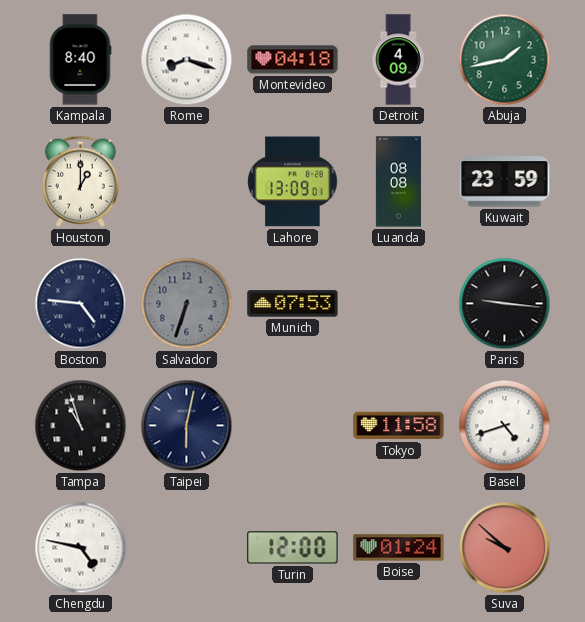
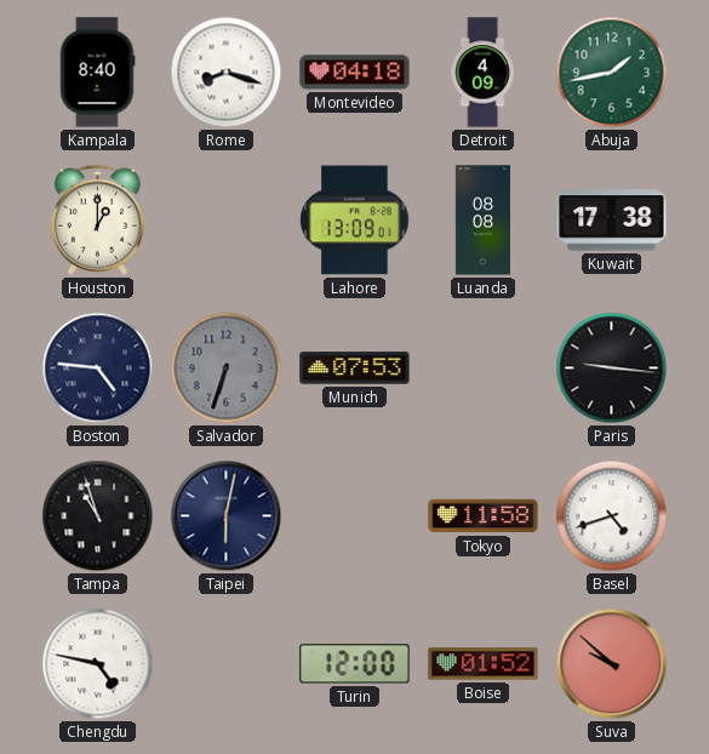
Kuwait: 23:59 -> 17:38
Boise: 01:24 -> 01:52
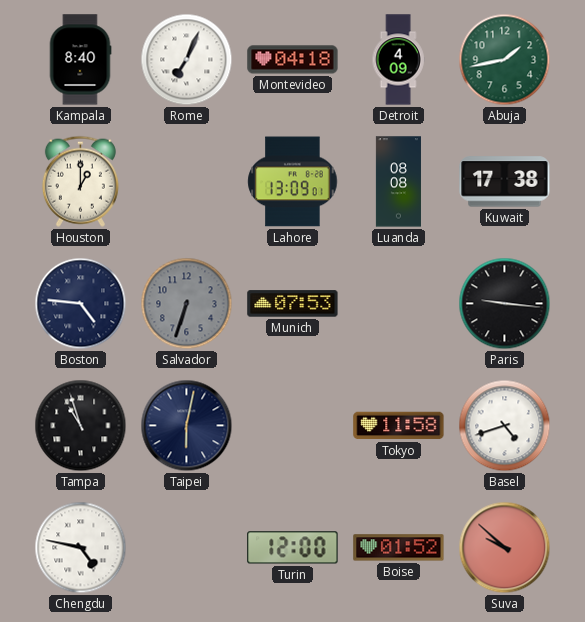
Rome: 8:18 -> 7:04
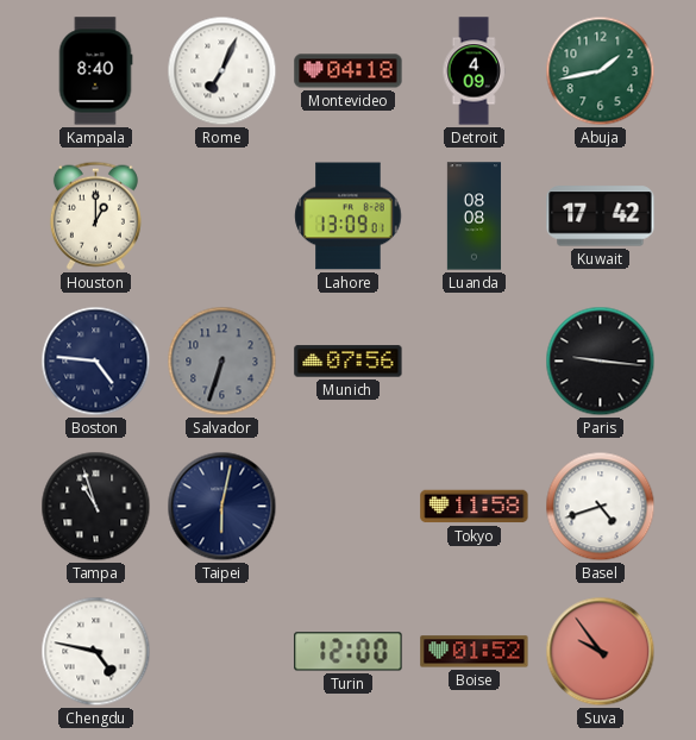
Kuwait: 17:38 -> 17:42
Munich: 07:53 -> 07:56
Suva: 9:52 -> 9:54
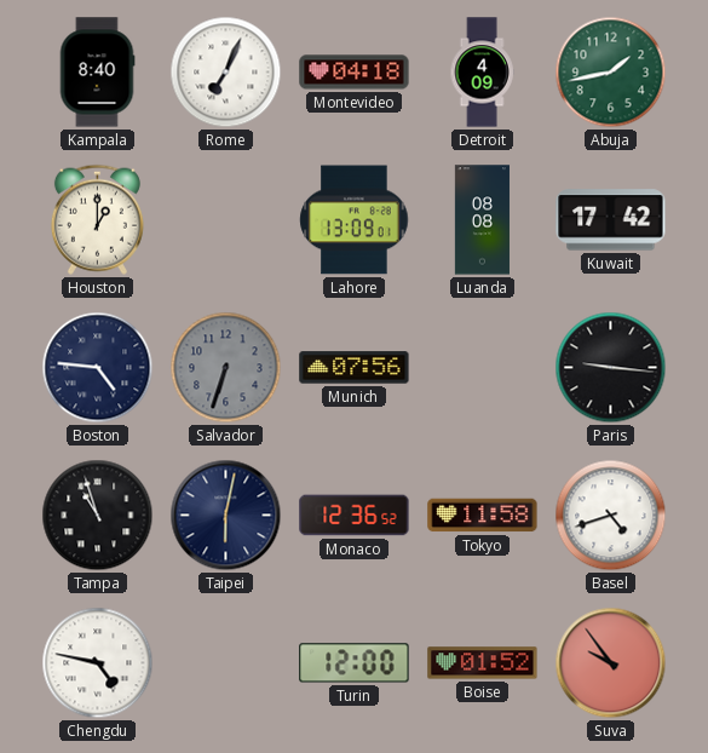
Monaco: none -> 12:36
